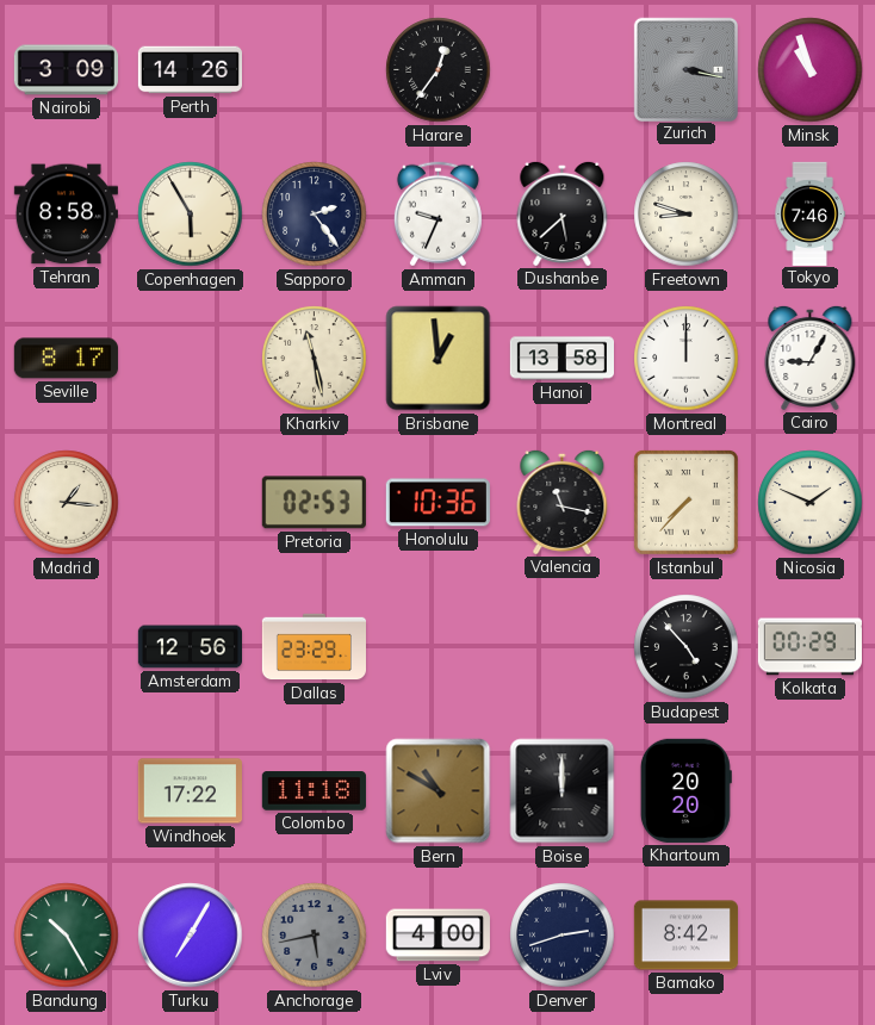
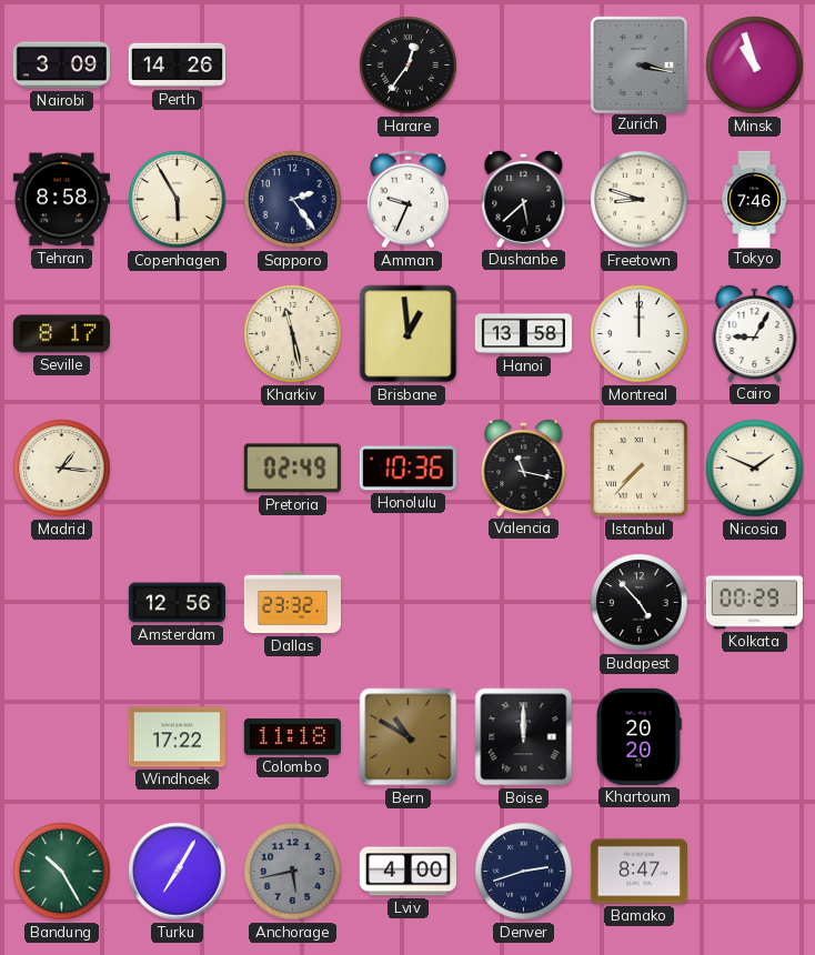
Pretoria: 02:53 -> 02:49
Dallas: 23:29 -> 23:32
Bamako: 8:42 -> 8:47
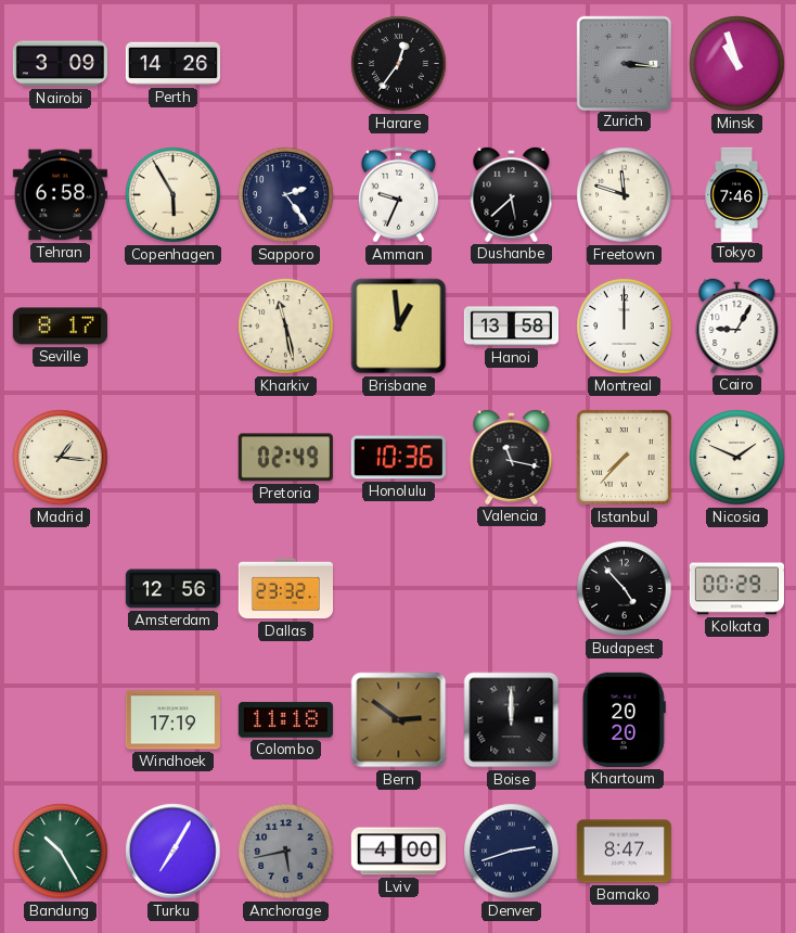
Zurich: 3:17 -> 3:16
Tehran: 8:58 -> 6:58
Freetown: 8:48 -> 11:48
Windhoek: 17:22 -> 17:19
Bern: 10:50 -> 2:51
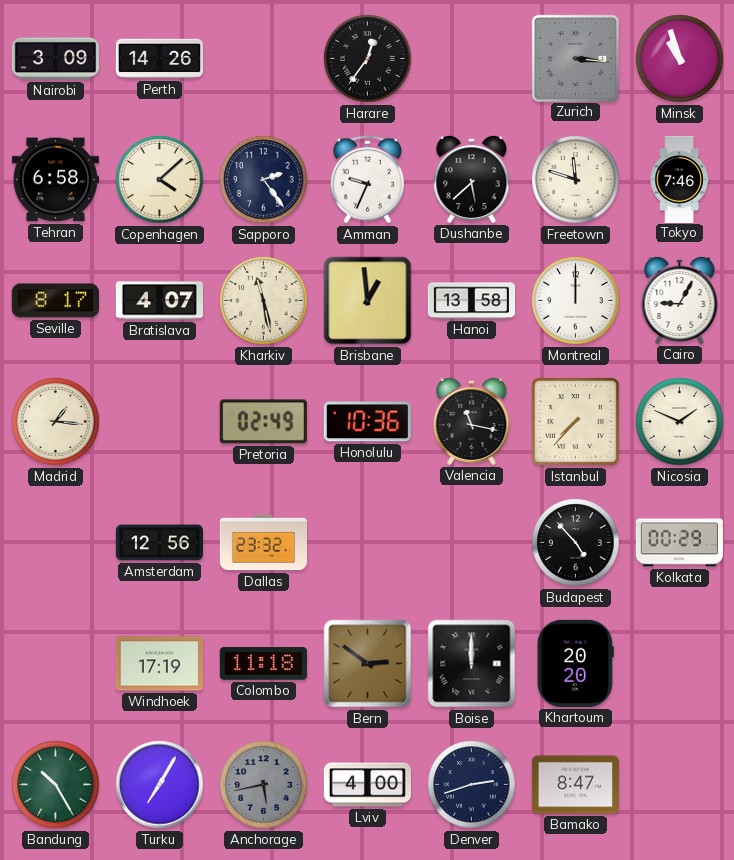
Copenhagen: 5:55 -> 4:08
Bratislava: none -> 4:07
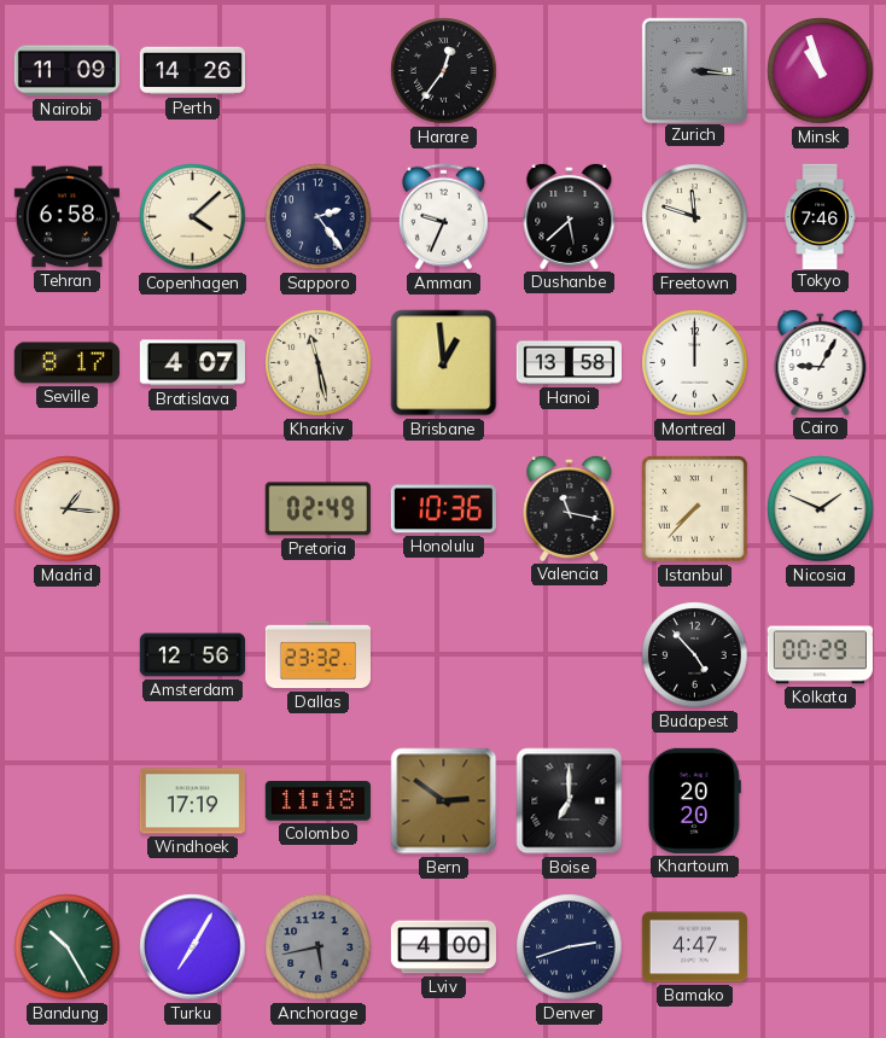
Nairobi: 3:09 -> 11:09
Boise: 12:00 -> 7:00
Bamako: 8:47 -> 4:47
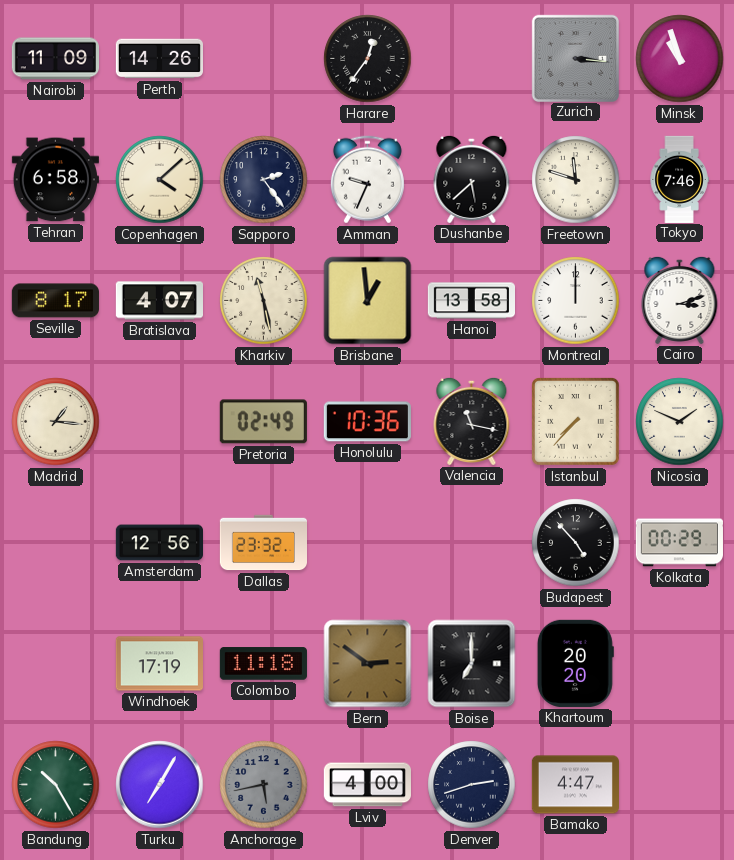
Cairo: 9:05 -> 3:12
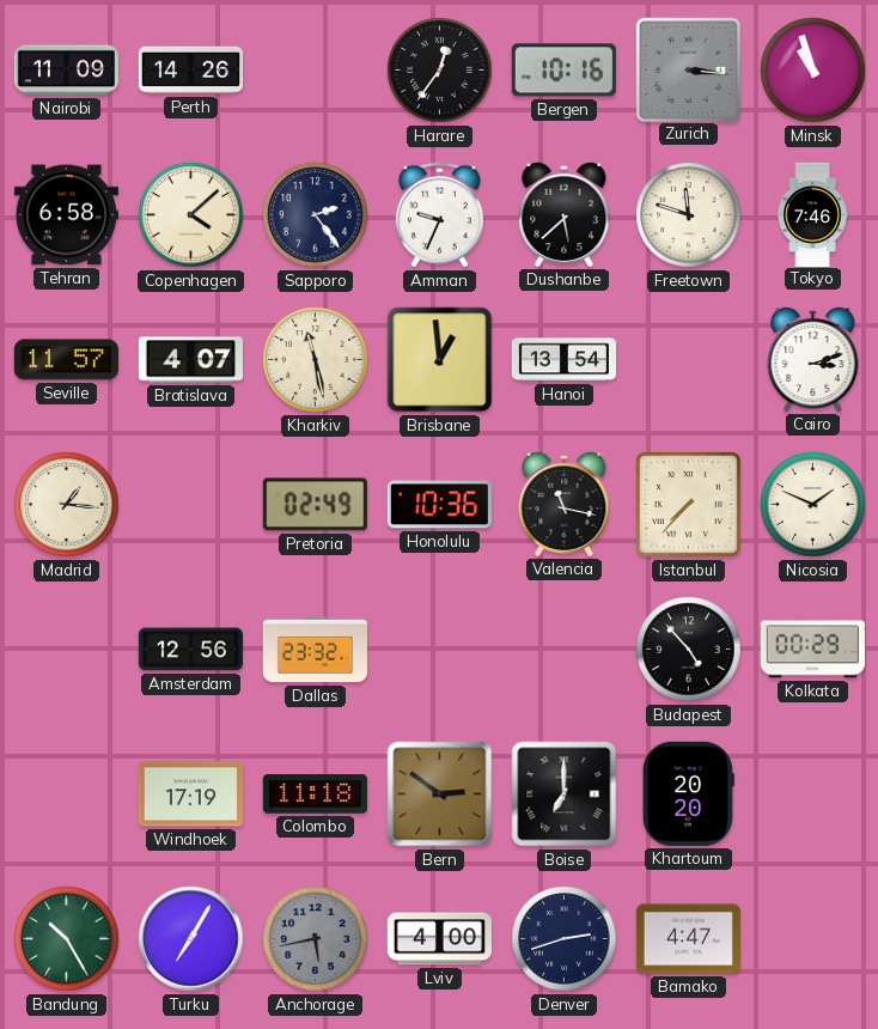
Bergen: none -> 10:16
Seville: 8:17 -> 11:57
Hanoi: 13:58 -> 13:54
Montreal: 12:00 -> none
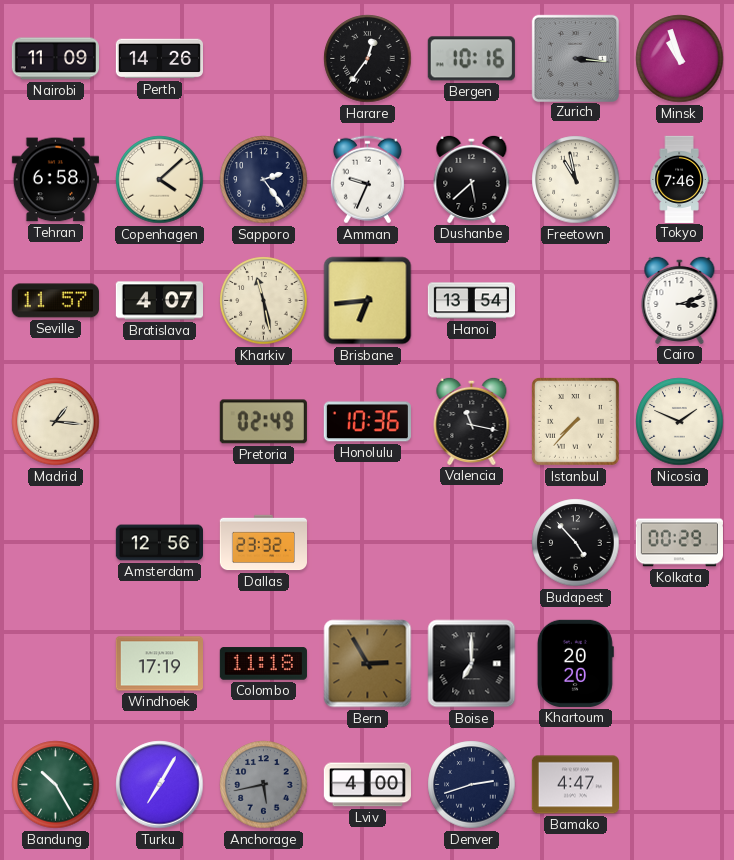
Freetown: 11:48 -> 10:58
Brisbane: 12:59 -> 6:44
Bern: 2:51 -> 2:55
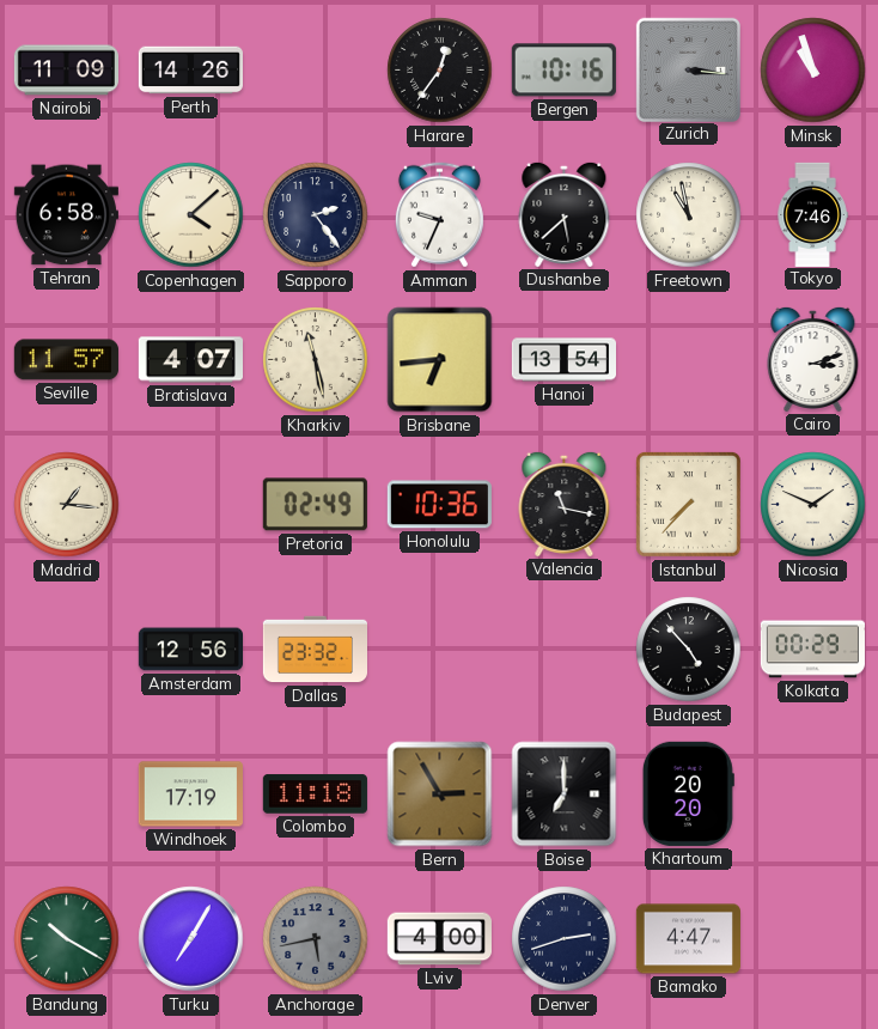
Bandung: 10:25 -> 10:20
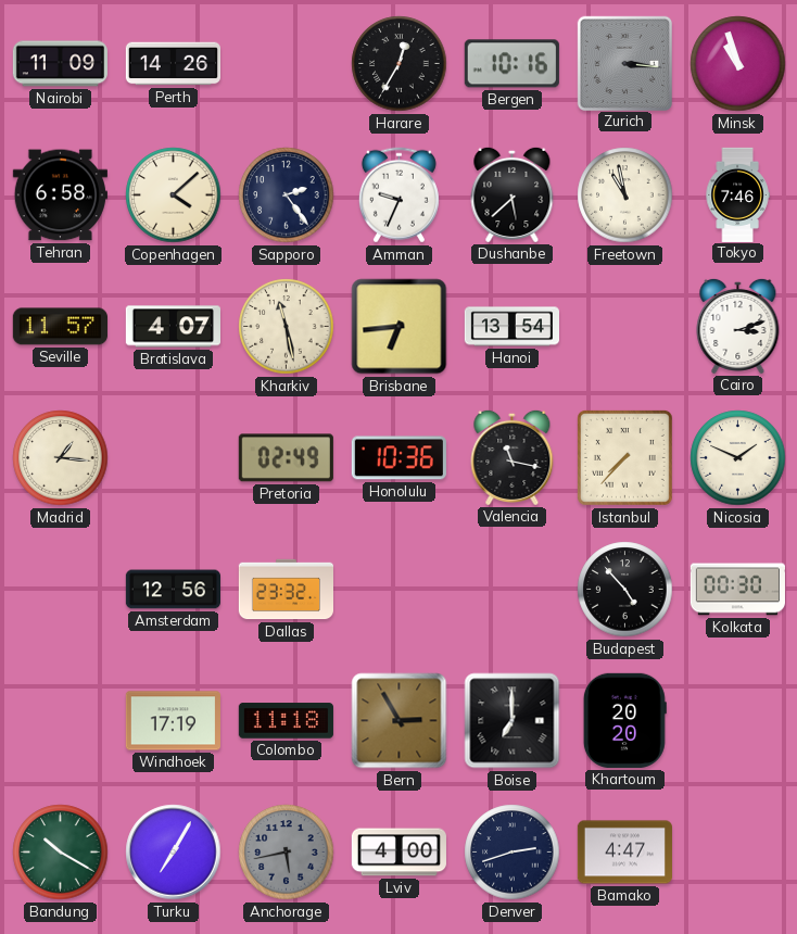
Harare: 12:36 -> 12:35
Kolkata: 00:29 -> 00:30
